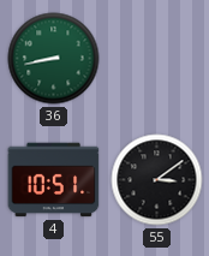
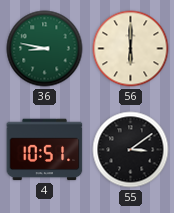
36: 8:43 -> 8:47
56: none -> 6:00
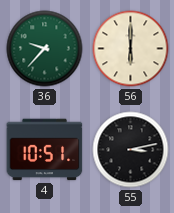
36: 8:47 -> 9:37
55: 3:09 -> 3:13
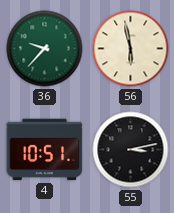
56: 6:00 -> 5:58
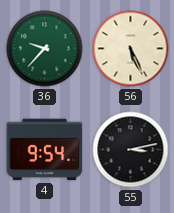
56: 5:58 -> 5:26
4: 10:51 -> 9:54
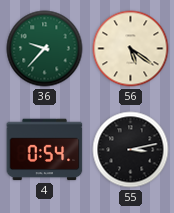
56: 5:26 -> 5:21
4: 9:54 -> 0:54
